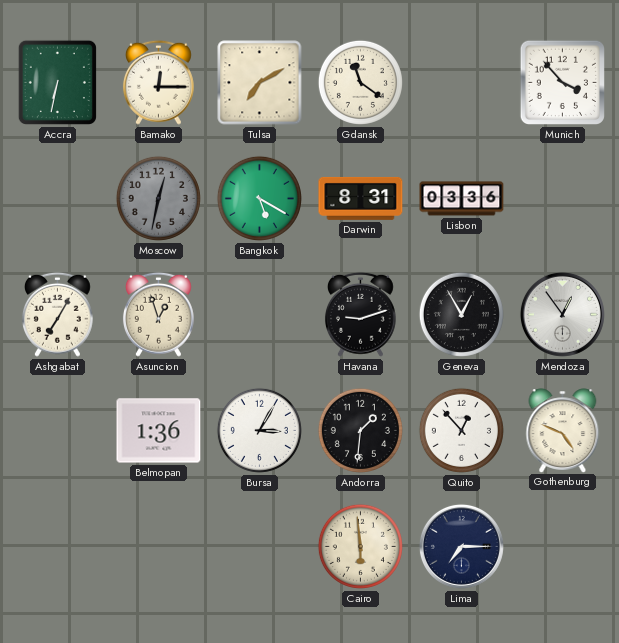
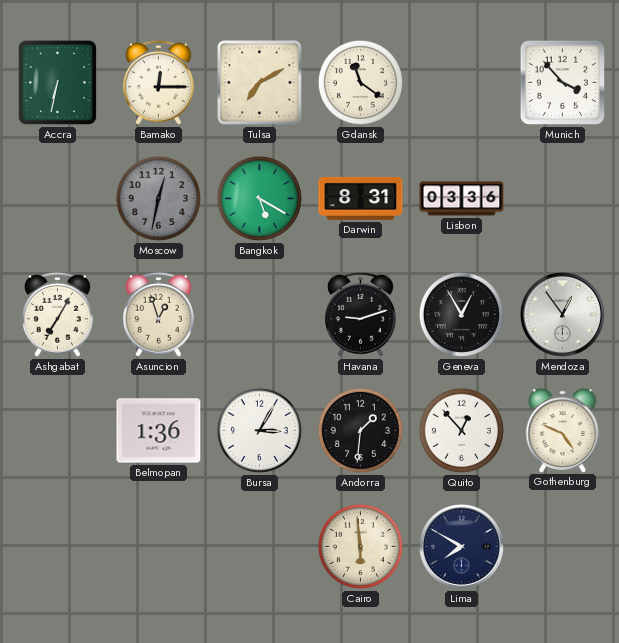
Lima: 7:15 -> 7:50
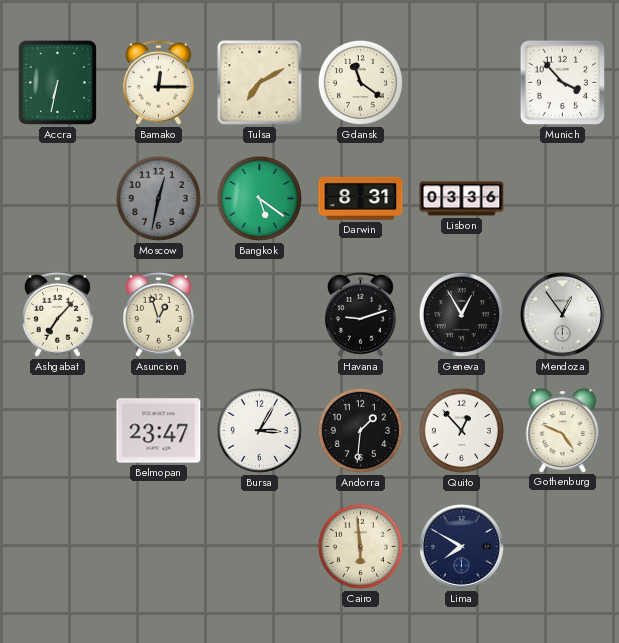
Bangkok: 5:20 -> 5:21
Ashgabat: 7:05 -> 7:07
Belmopan: 1:36 -> 23:47
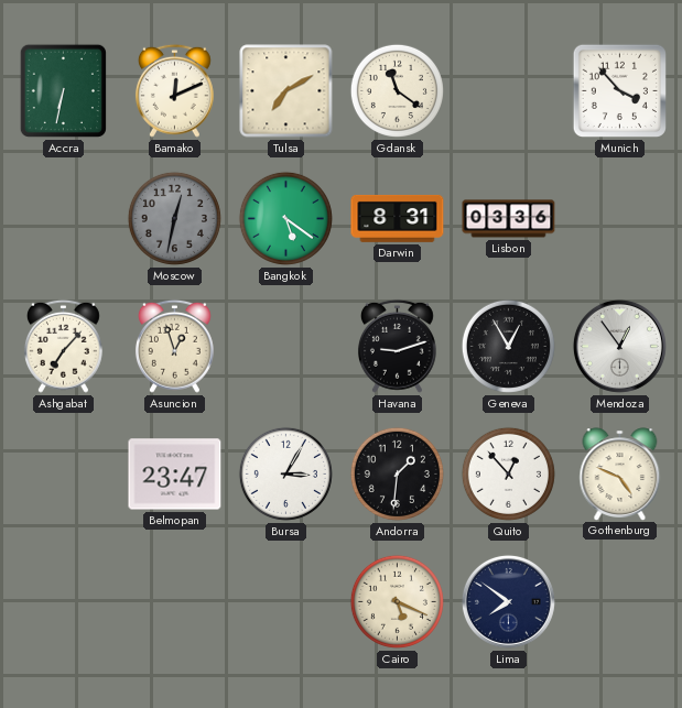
Bamako: 12:15 -> 12:11
Cairo: 5:59 -> 5:19
Lima: 7:50 -> 7:51
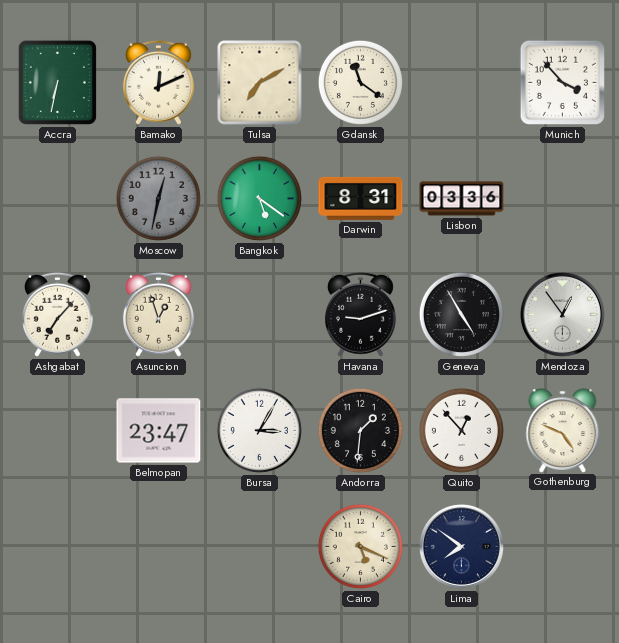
Geneva: 12:55 -> 4:55
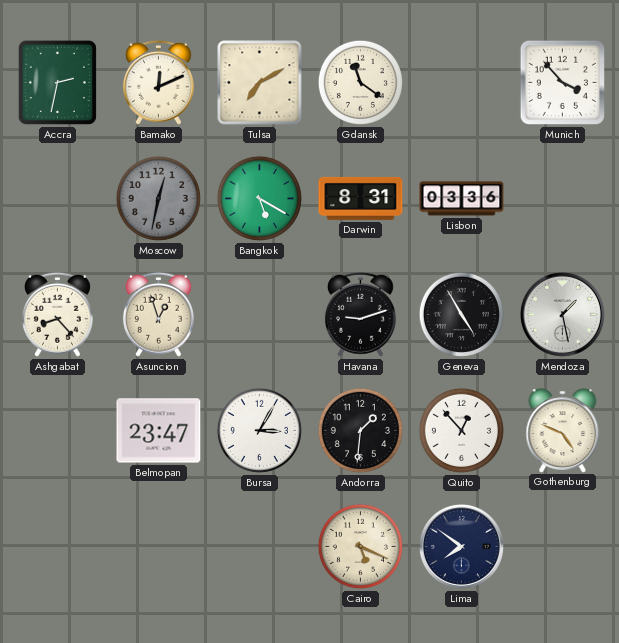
Accra: 6:32 -> 2:32
Bangkok: 5:21 -> 5:20
Ashgabat: 7:07 -> 8:23
Mendoza: 12:54 -> 1:28
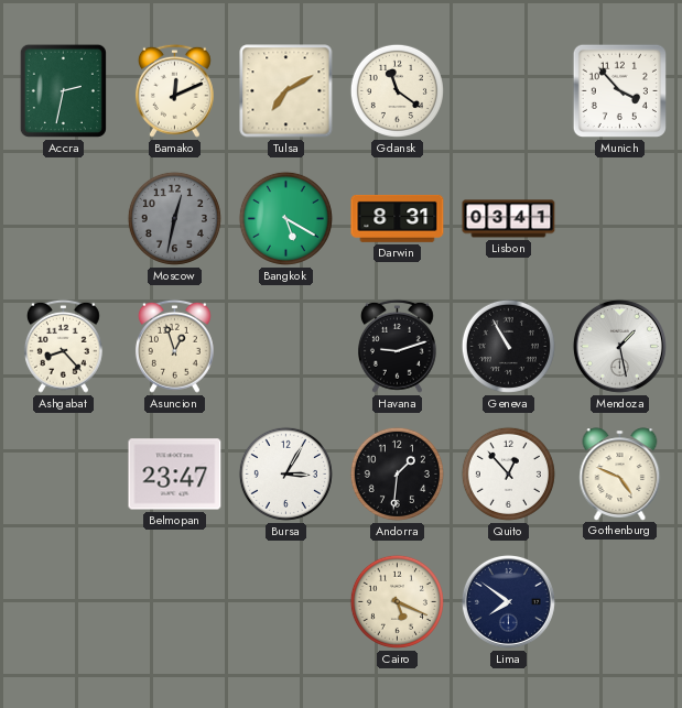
Lisbon: 03:36 -> 03:41
Geneva: 4:55 -> 10:55
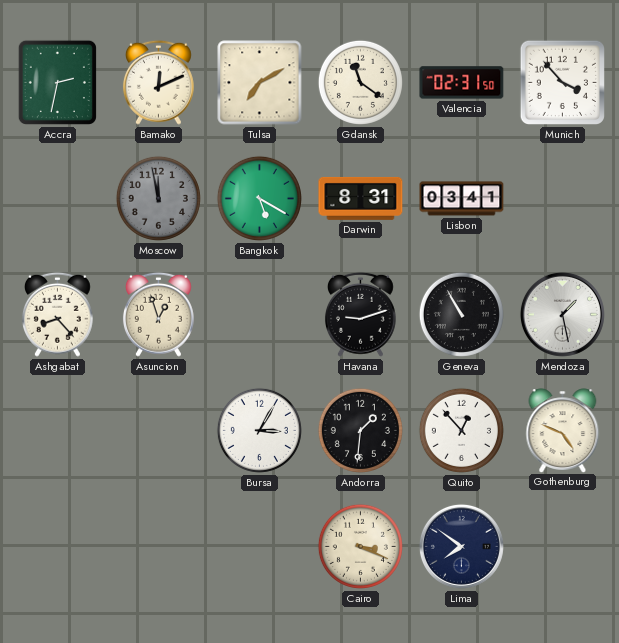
Valencia: none -> 02:31
Moscow: 12:32 -> 11:58
Belmopan: 23:47 -> none
Cairo: 5:19 -> 3:19
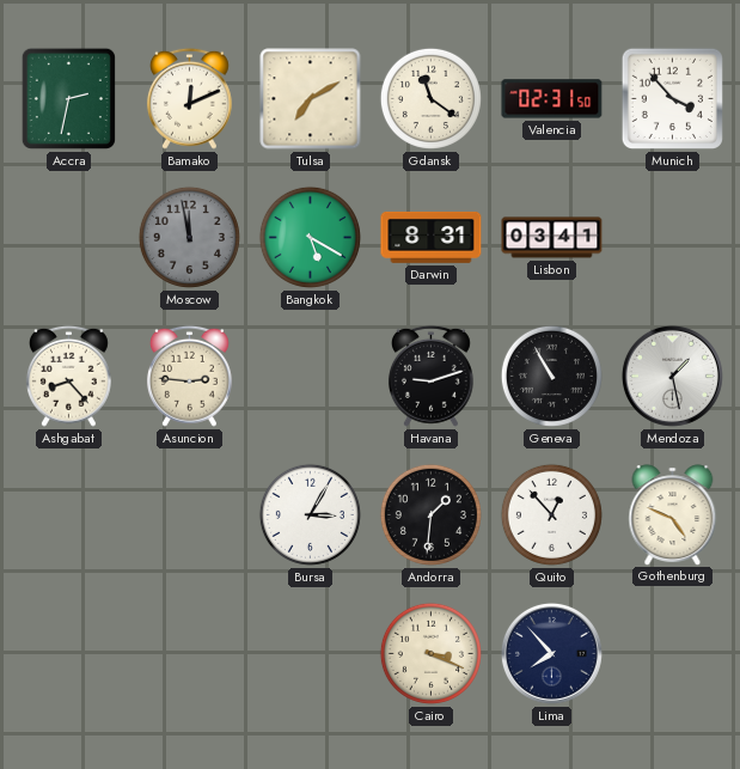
Asuncion: 12:57 -> 2:46
Lima: 7:51 -> 7:53
